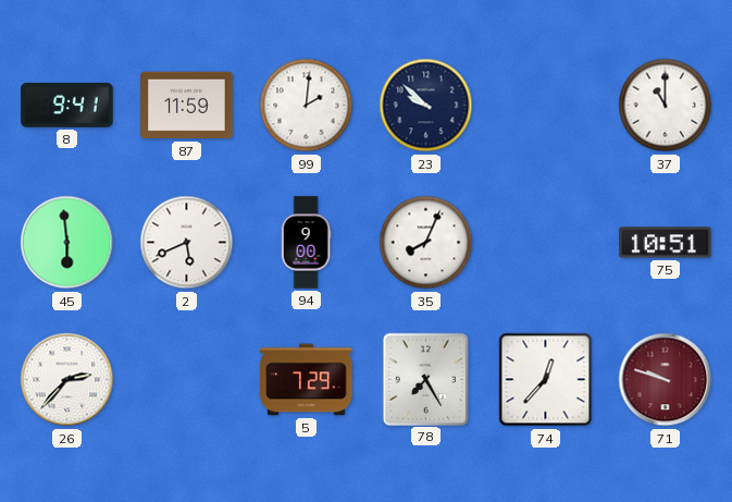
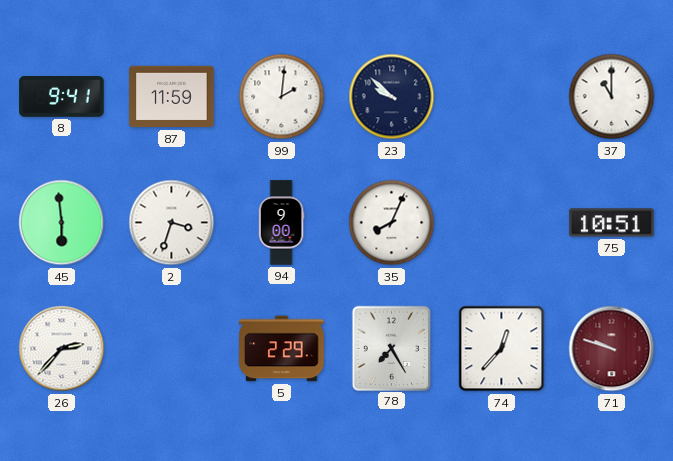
2: 5:41 -> 3:33
5: 7:29 -> 2:29
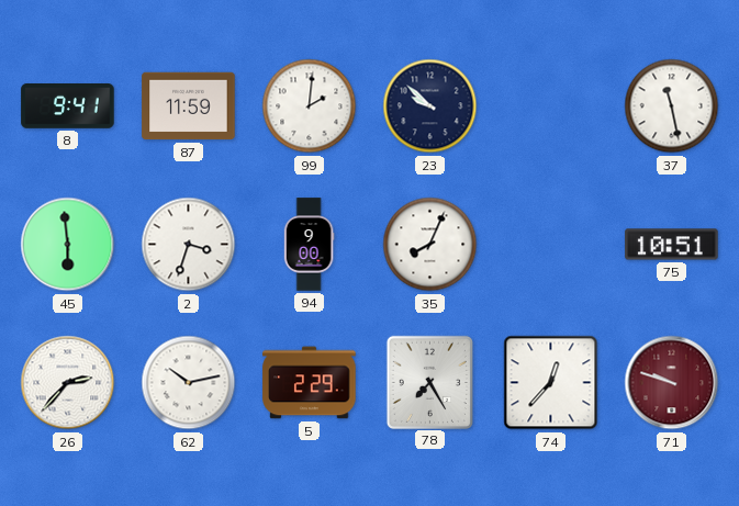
37: 11:00 -> 11:28
62: none -> 10:13
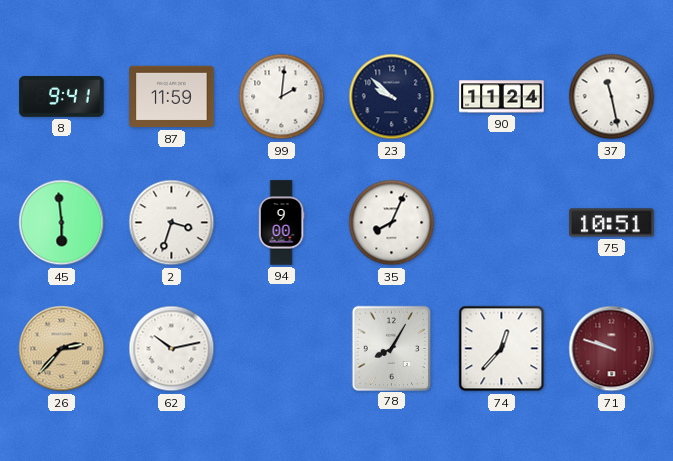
90: none -> 11:24
26 dial: white -> champagne
5: 2:29 -> none
78: 7:25 -> 8:05
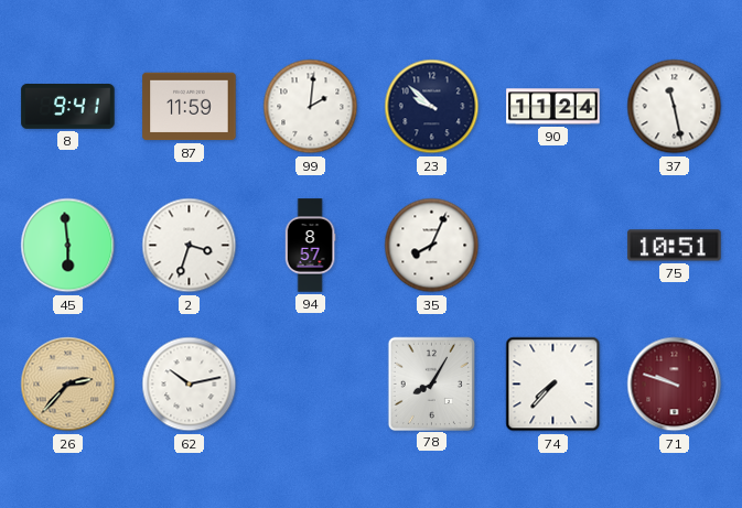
94: 9:00 -> 8:57
74: 12:37 -> 7:37
